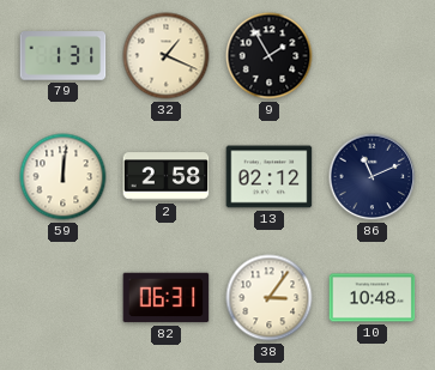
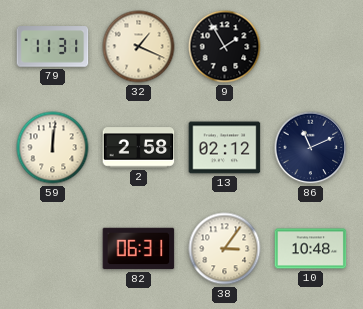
79: 1:31 -> 11:31
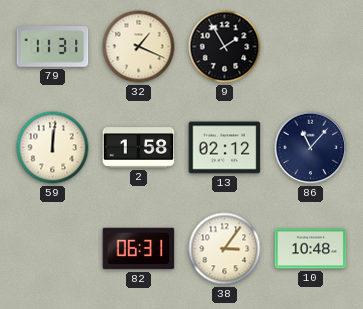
2: 2:58 -> 1:58
86: 11:11 -> 11:07
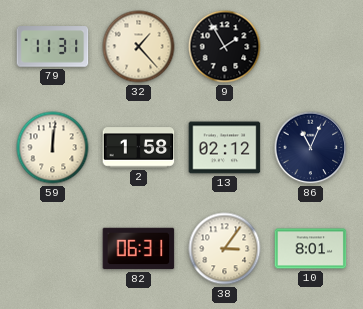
32: 1:19 -> 1:23
86: 11:07 -> 11:04
10: 10:48 -> 8:01
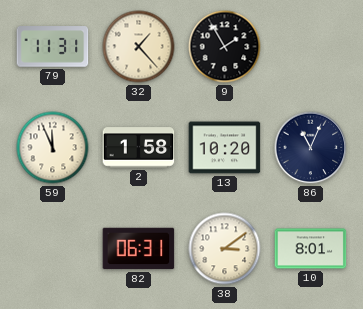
59: 12:01 -> 11:56
13: 02:12 -> 10:20
38: 3:06 -> 3:09
